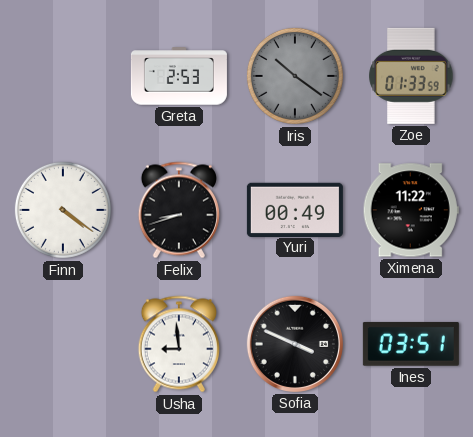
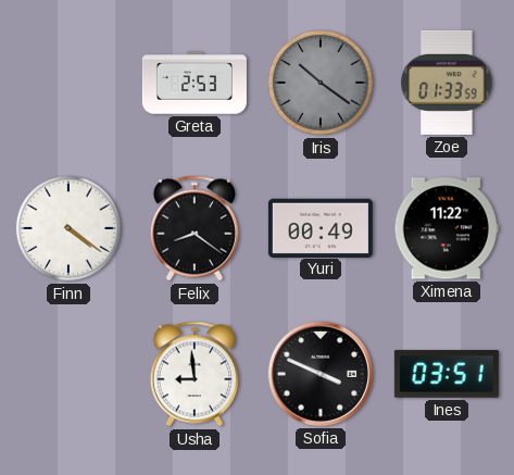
Felix: 8:42 -> 8:21
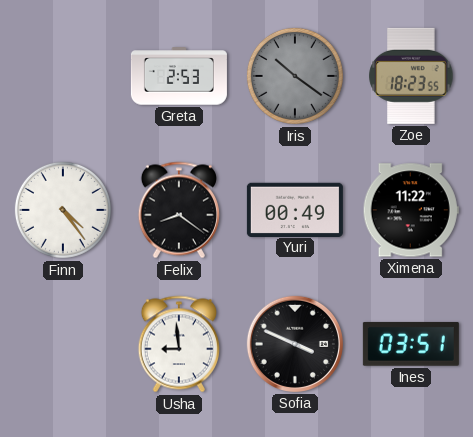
Zoe: 01:33 -> 18:23
Finn: 4:21 -> 4:24
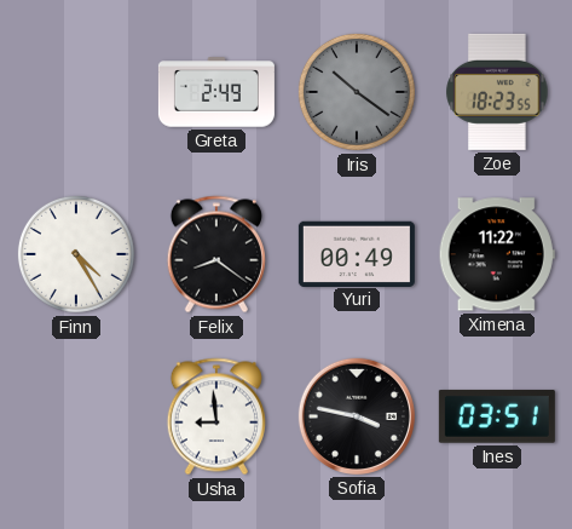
Greta: 2:53 -> 2:49
Finn: 4:24 -> 4:25
Sofia: 3:49 -> 3:47
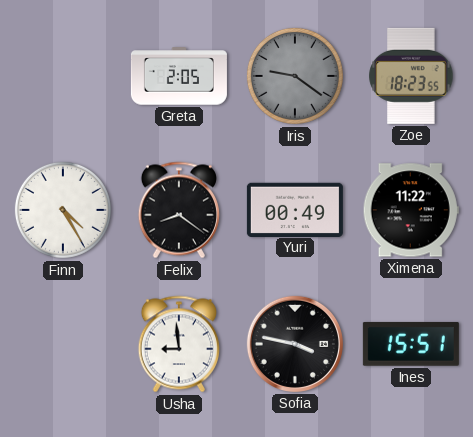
Greta: 2:49 -> 2:05
Iris: 10:21 -> 9:21
Ines: 03:51 -> 15:51
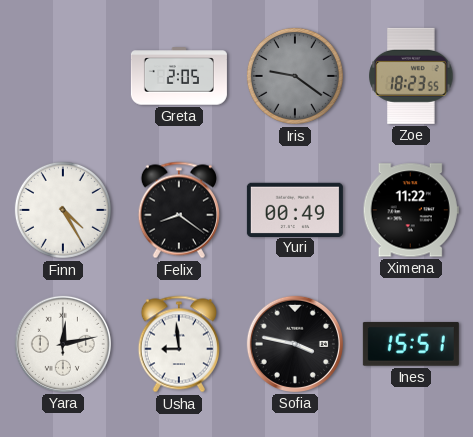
Yara: none -> 12:13
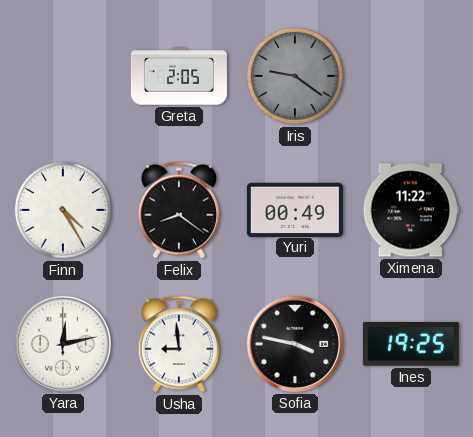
Zoe: 18:23 -> none
Ines: 15:51 -> 19:25
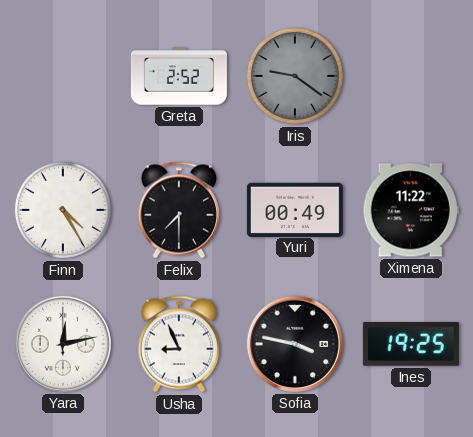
Greta: 2:05 -> 2:52
Felix: 8:21 -> 7:30
Usha: 8:59 -> 8:56
